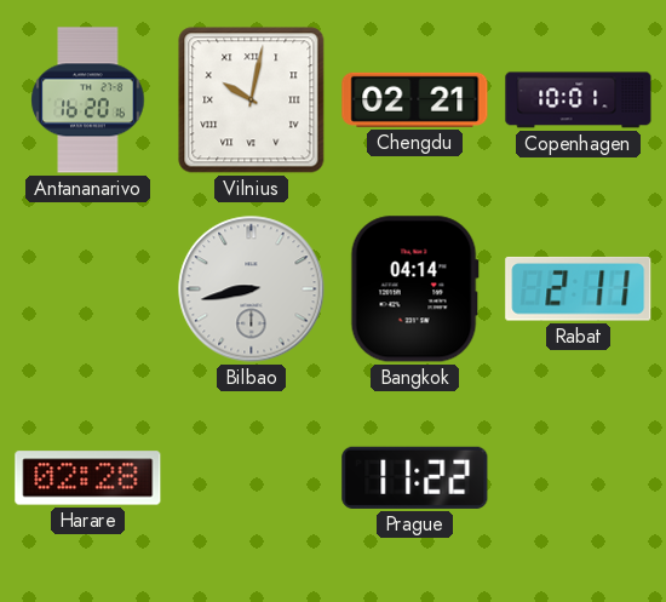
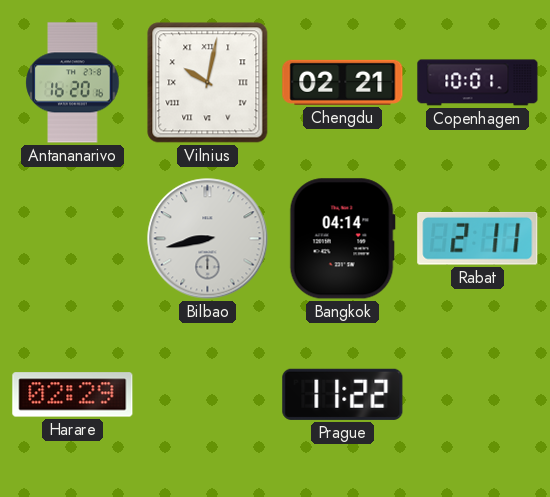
Harare: 02:28 -> 02:29
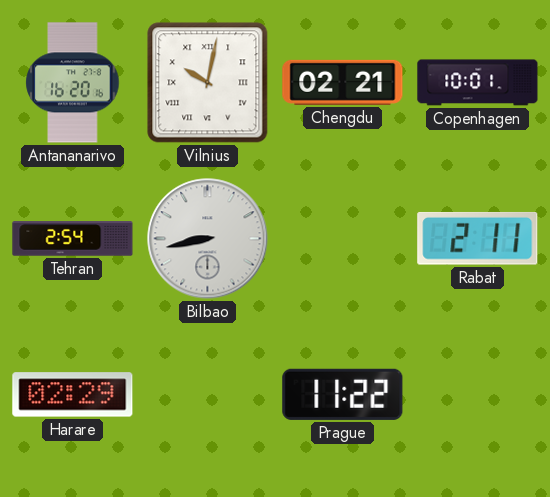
Tehran: none -> 2:54
Bangkok: 04:14 -> none
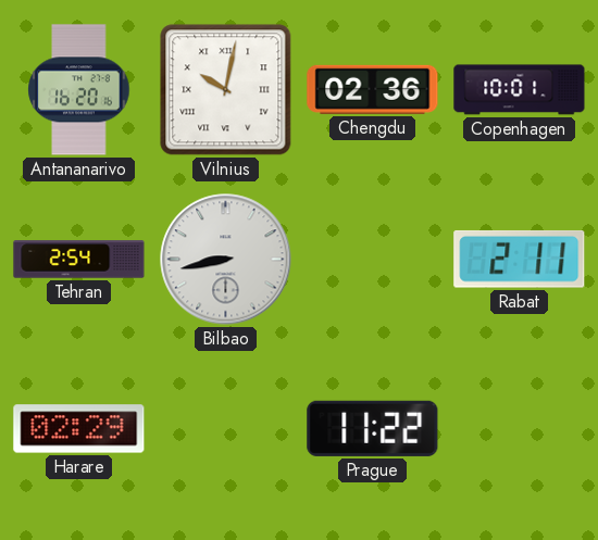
Chengdu: 02:21 -> 02:36
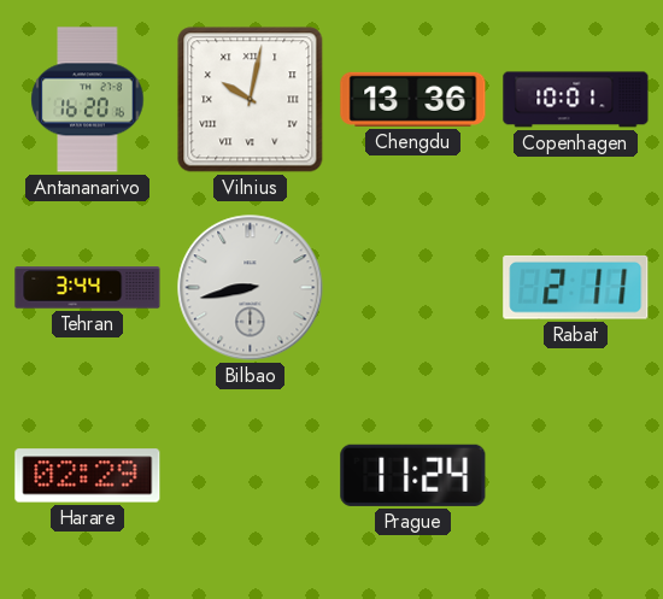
Chengdu: 02:36 -> 13:36
Tehran: 2:54 -> 3:44
Prague: 11:22 -> 11:24
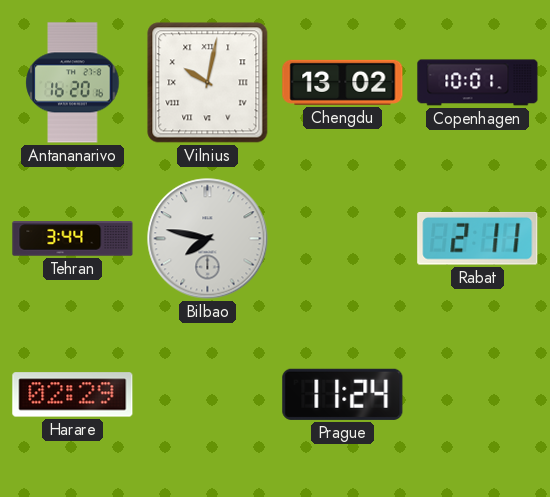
Chengdu: 13:36 -> 13:02
Bilbao: 8:43 -> 7:47
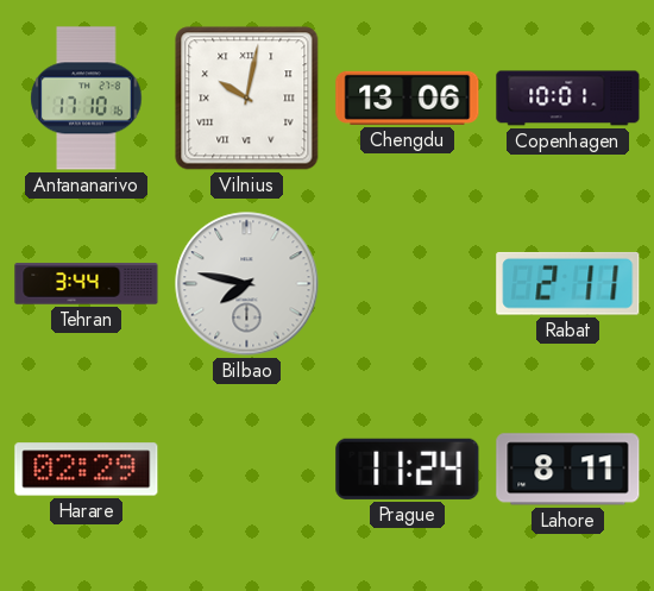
Antananarivo: 16:20 -> 17:10
Chengdu: 13:02 -> 13:06
Lahore: none -> 8:11
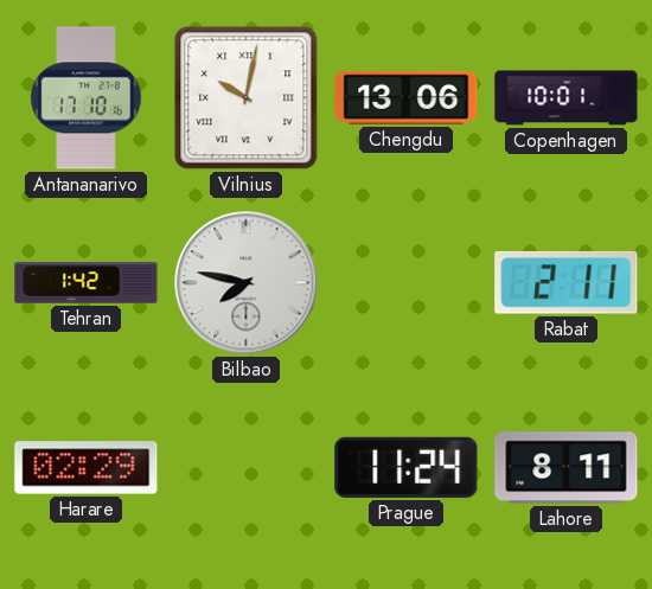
Tehran: 3:44 -> 1:42
